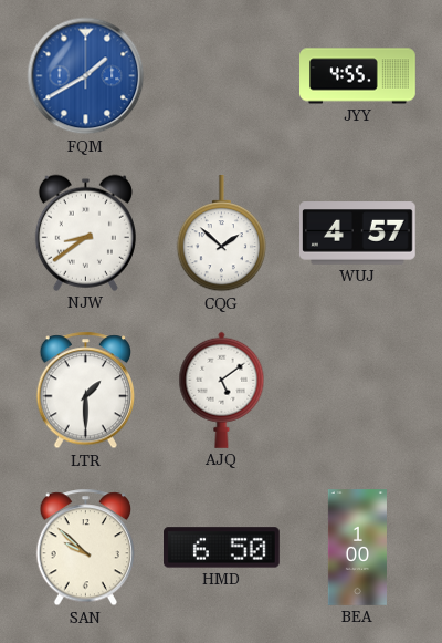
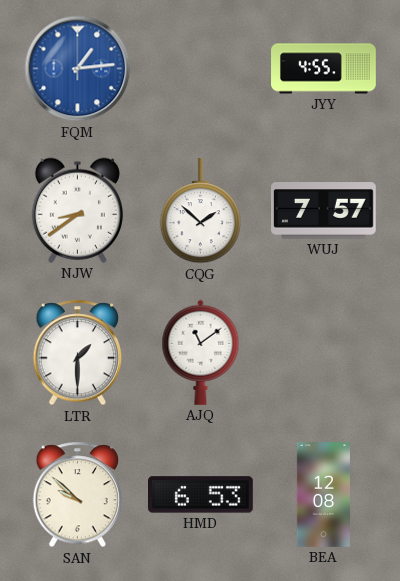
FQM: 1:40 -> 1:14
WUJ: 4:57 -> 7:57
AJQ: 5:09 -> 11:09
HMD: 6:50 -> 6:53
BEA: 1:00 -> 12:08
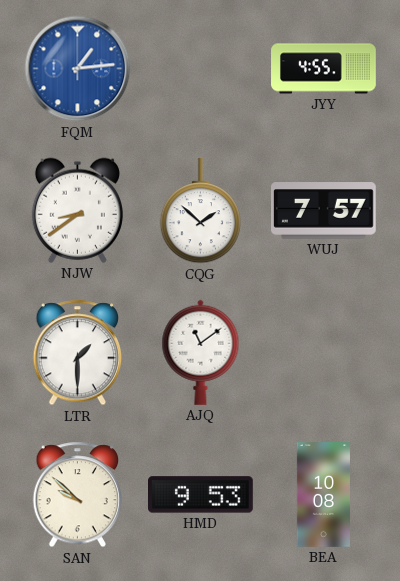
HMD: 6:53 -> 9:53
BEA: 12:08 -> 10:08
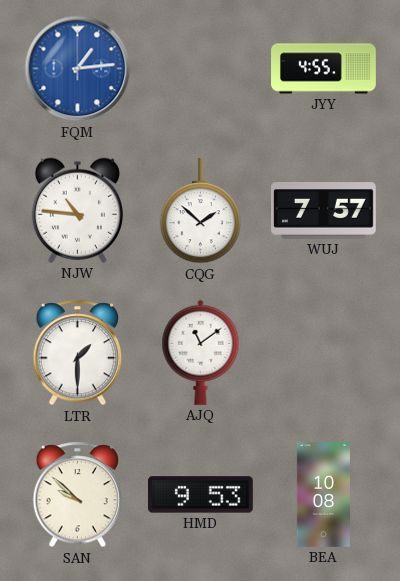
NJW: 8:39 -> 10:46
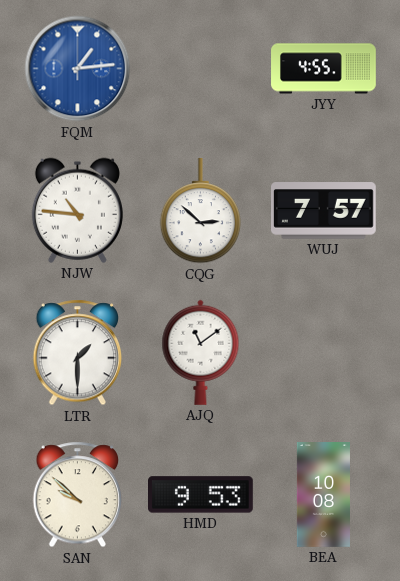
CQG: 1:52 -> 2:52
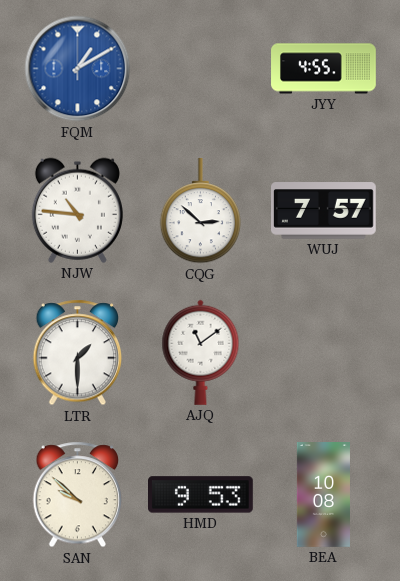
FQM: 1:14 -> 1:10
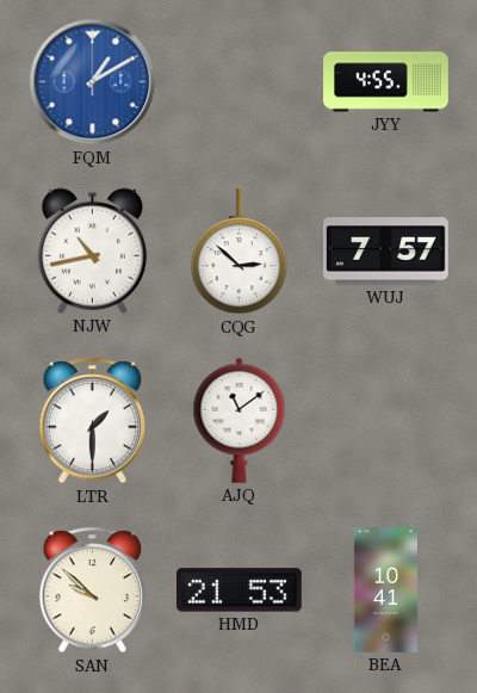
NJW: 10:46 -> 10:43
HMD: 9:53 -> 21:53
BEA: 10:08 -> 10:41
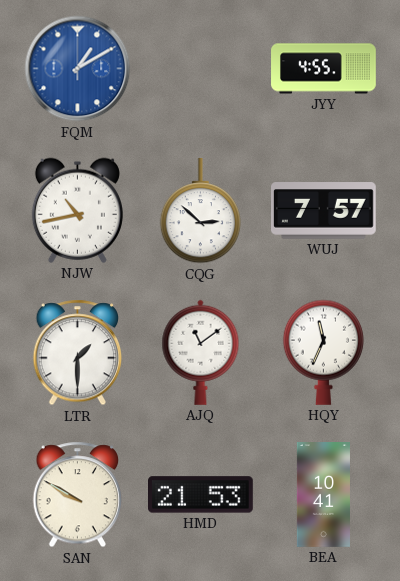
HQY: none -> 11:34
SAN: 9:52 -> 9:50
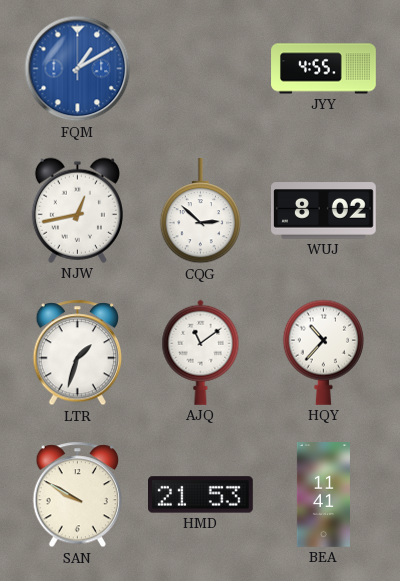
NJW: 10:43 -> 12:43
WUJ: 7:57 -> 8:02
LTR: 1:30 -> 1:33
HQY: 11:34 -> 10:37
BEA: 10:41 -> 11:41
